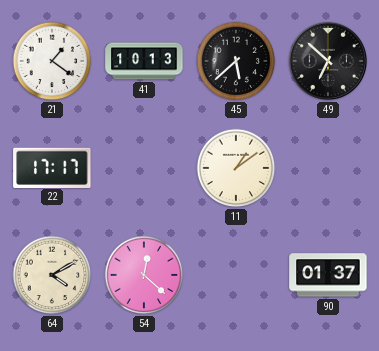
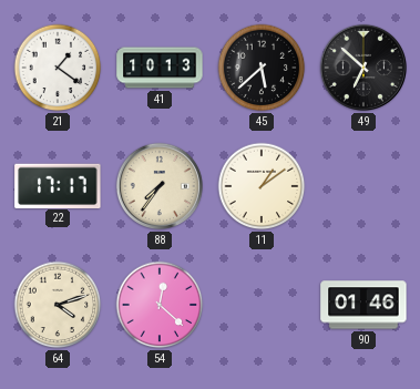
88: none -> 7:36
64: 4:10 -> 4:12
90: 01:37 -> 01:46
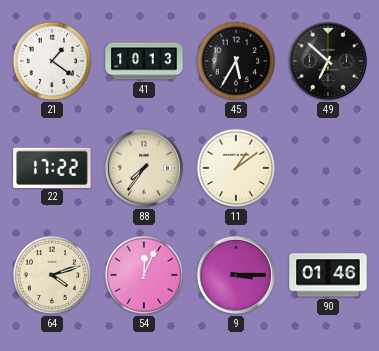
45: 5:38 -> 5:35
22: 17:17 -> 17:22
54: 12:22 -> 12:04
9: none -> 3:15
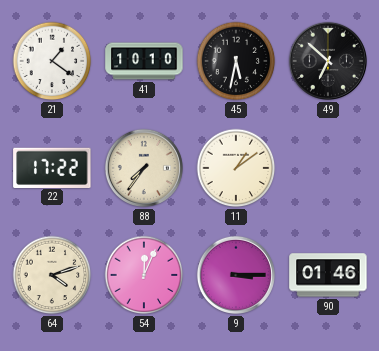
41: 10:13 -> 10:10
45: 5:35 -> 5:32
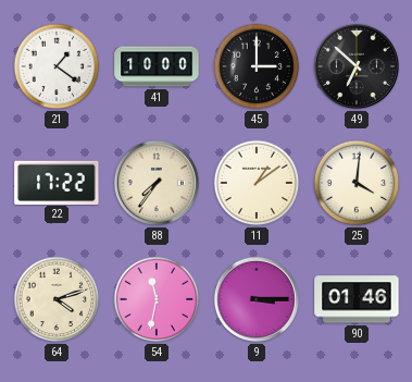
41: 10:10 -> 10:00
45: 5:32 -> 3:00
25: none -> 4:01
54: 12:04 -> 11:32
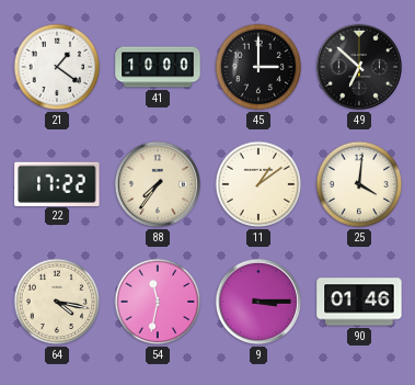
64: 4:12 -> 4:17
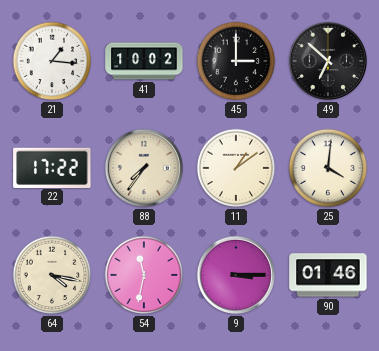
21: 1:21 -> 1:16
41: 10:00 -> 10:02
